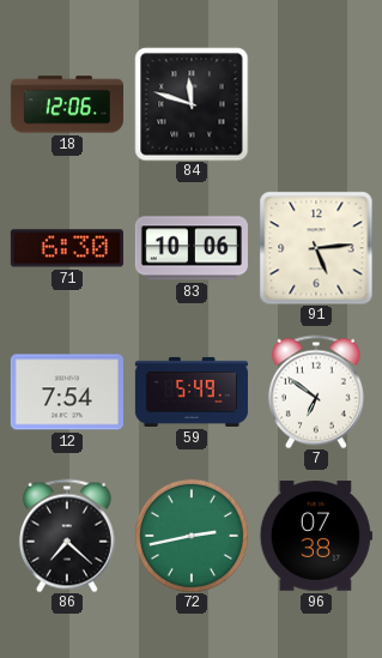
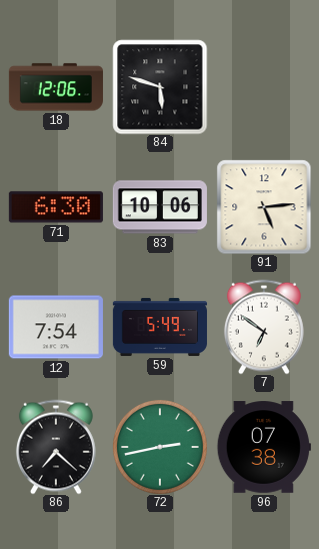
84: 11:48 -> 5:48
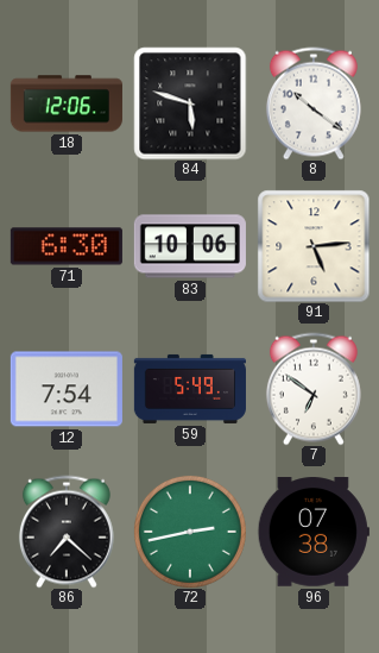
8: none -> 10:21
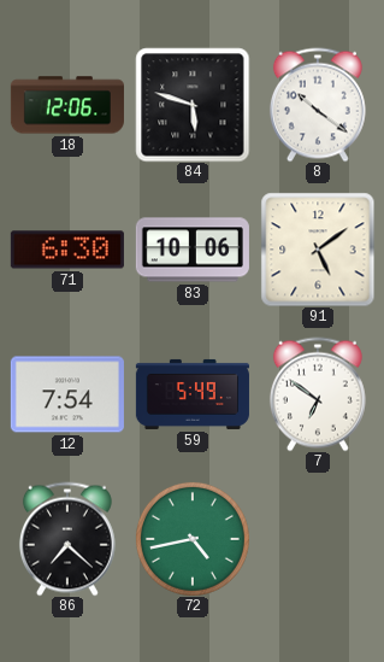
91: 5:14 -> 5:09
72: 2:43 -> 4:43
96: 07:38 -> none
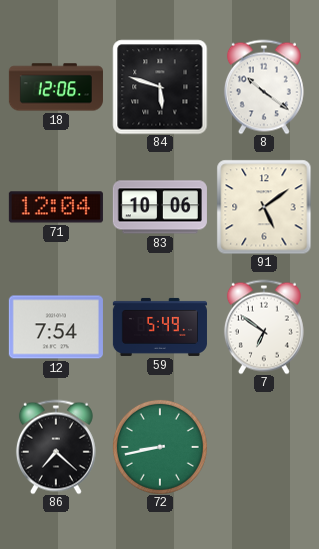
71: 6:30 -> 12:04
72: 4:43 -> 8:43
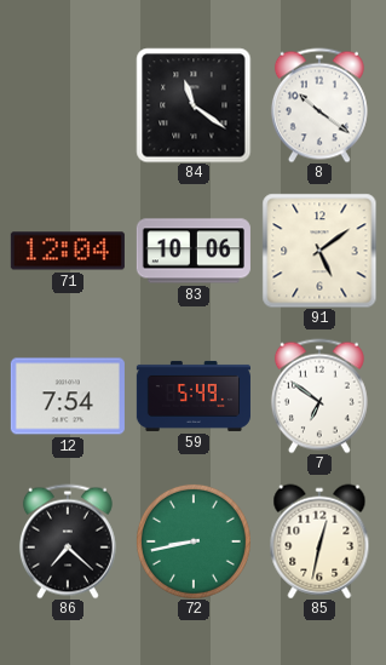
18: 12:06 -> none
84: 5:48 -> 11:21
85: none -> 12:32
